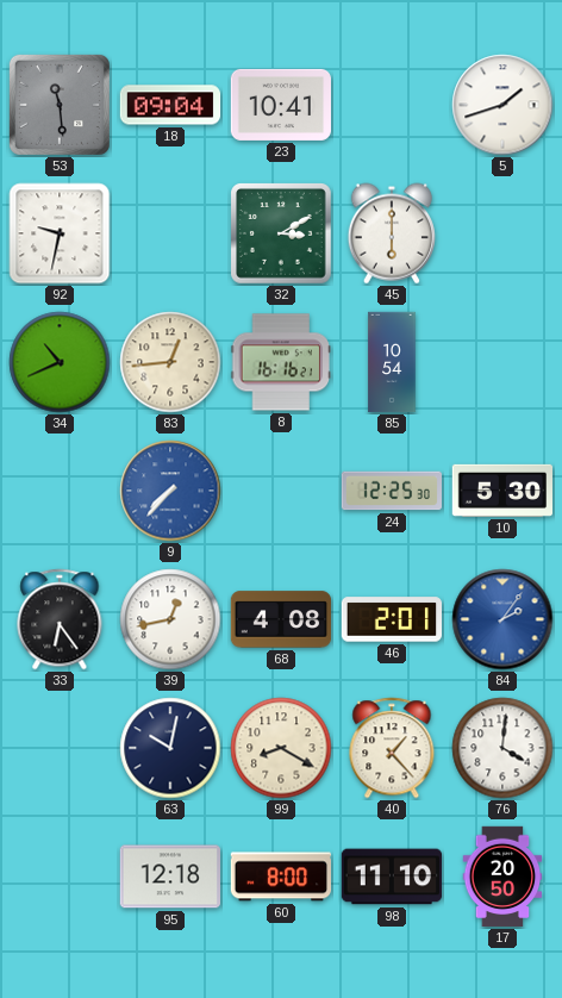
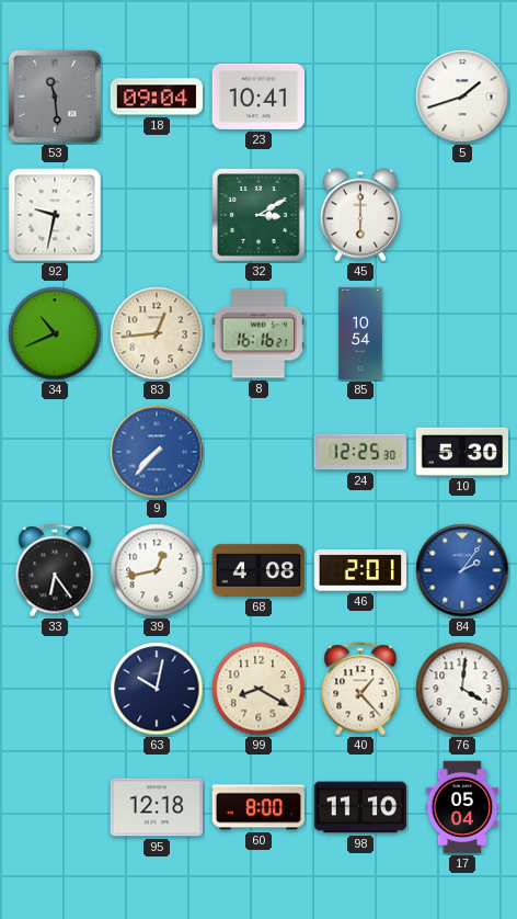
17: 20:50 -> 05:04
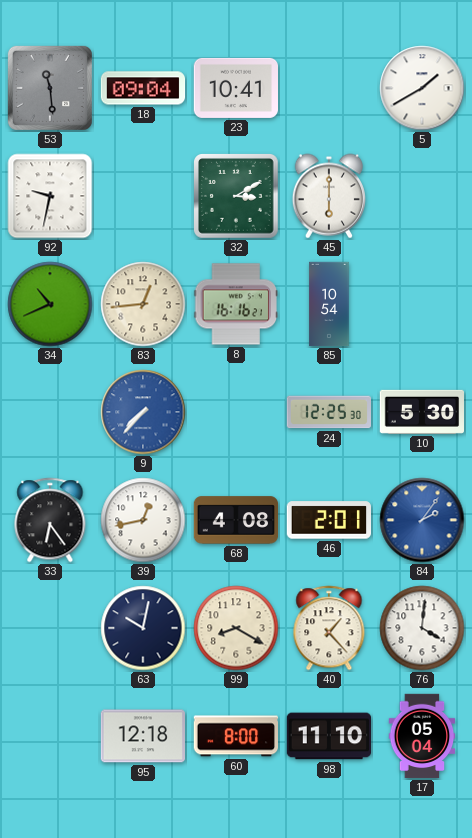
5: 1:42 -> 1:40
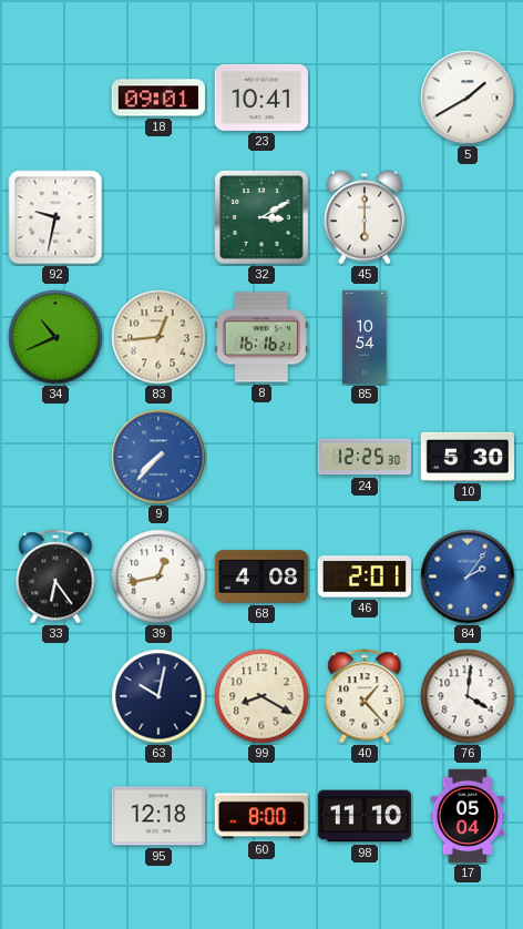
53: 11:29 -> none
18: 09:04 -> 09:01
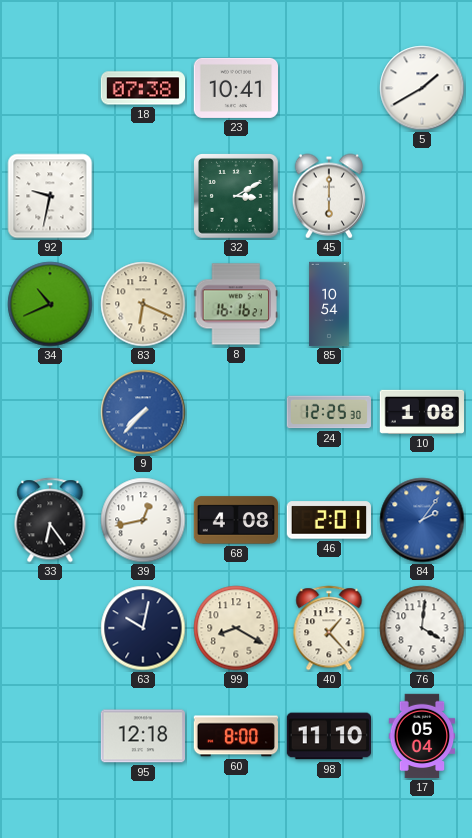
18: 09:01 -> 07:38
83: 12:44 -> 6:19
10: 5:30 -> 1:08
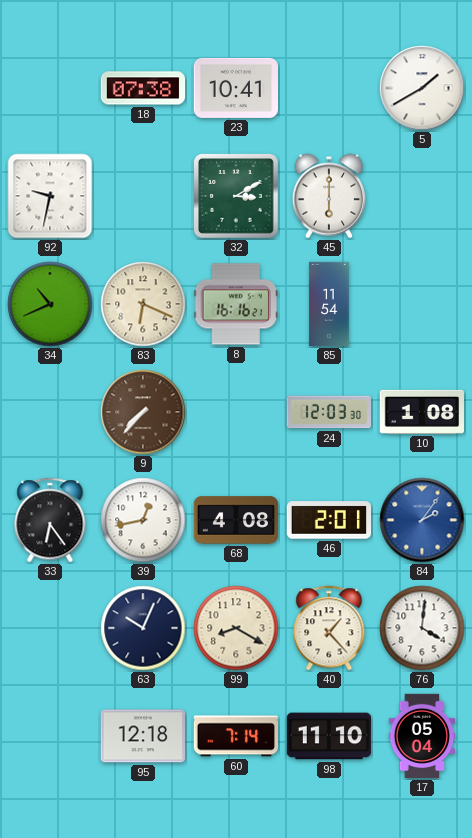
85: 10:54 -> 11:54
9 dial: blue -> brown
24: 12:25 -> 12:03
63: 10:02 -> 10:04
60: 8:00 -> 7:14
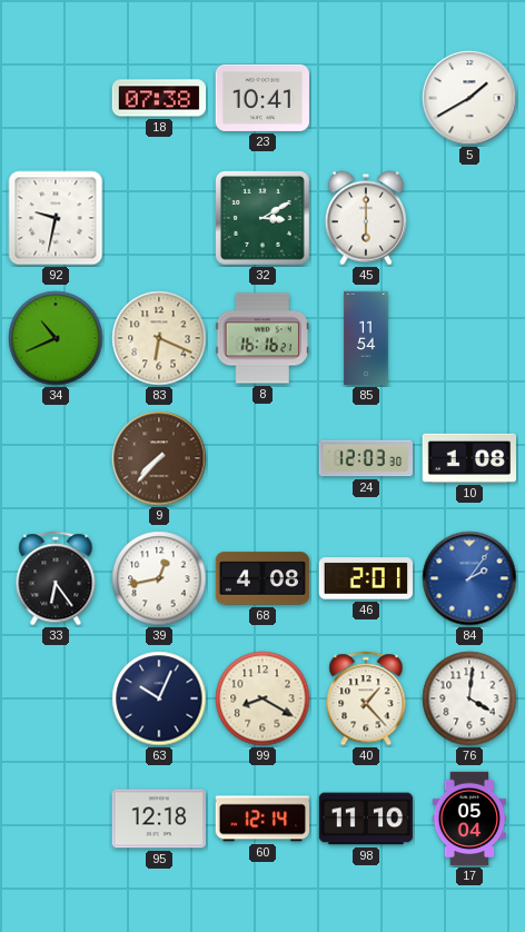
60: 7:14 -> 12:14
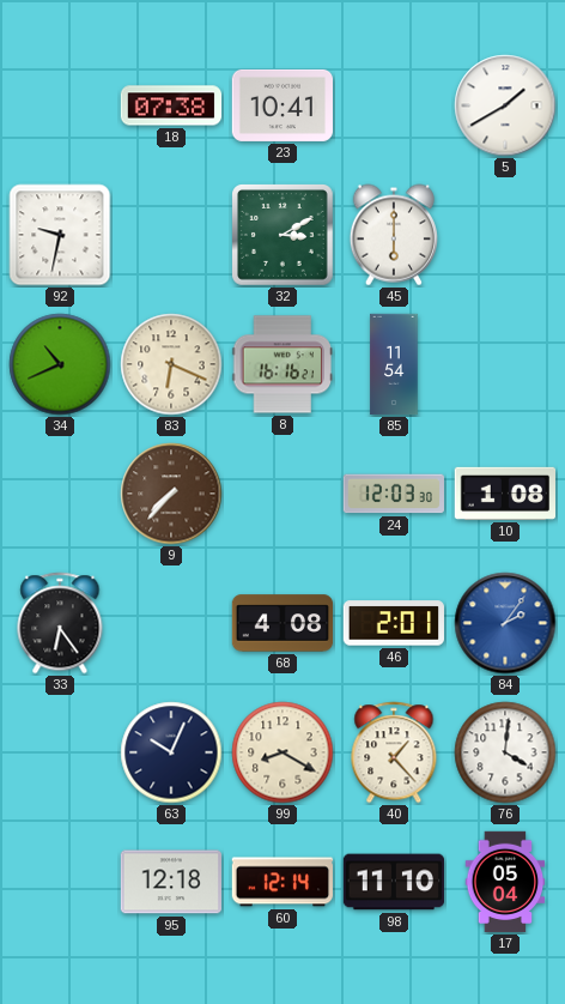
39: 12:43 -> none
